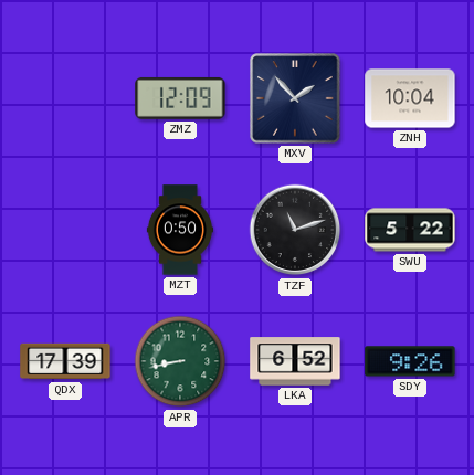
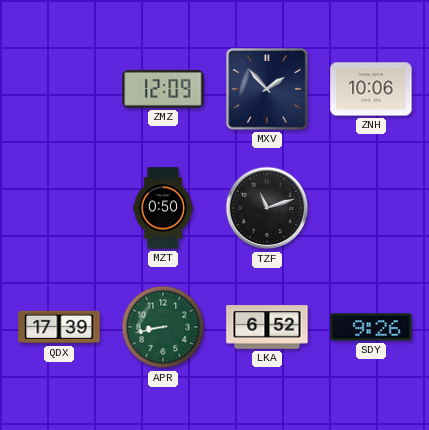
ZNH: 10:04 -> 10:06
SWU: 5:22 -> none
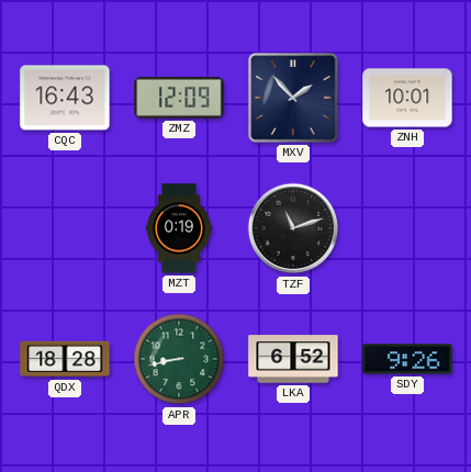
CQC: none -> 16:43
ZNH: 10:06 -> 10:01
MZT: 0:50 -> 0:19
QDX: 17:39 -> 18:28
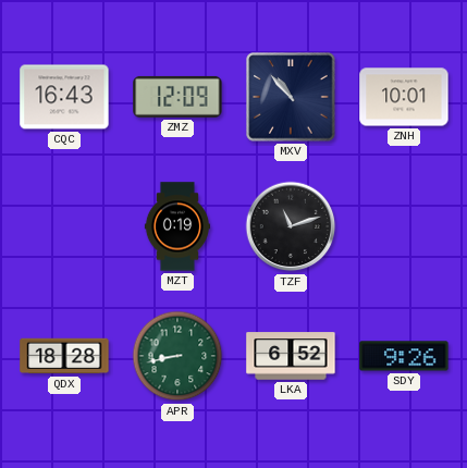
MXV: 1:53 -> 10:53
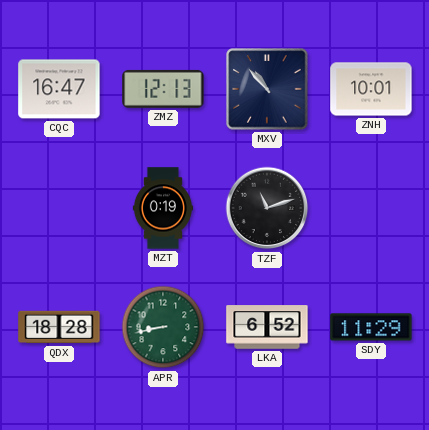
CQC: 16:43 -> 16:47
ZMZ: 12:09 -> 12:13
SDY: 9:26 -> 11:29
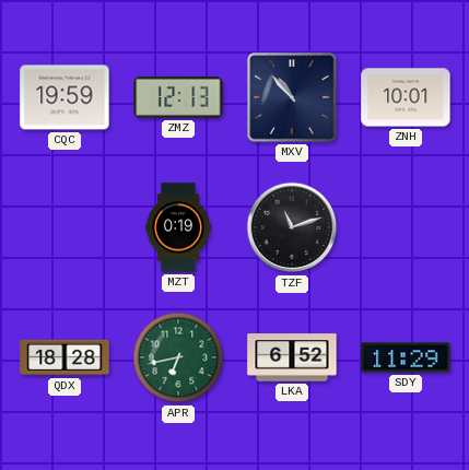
CQC: 16:47 -> 19:59
APR: 8:43 -> 6:43
